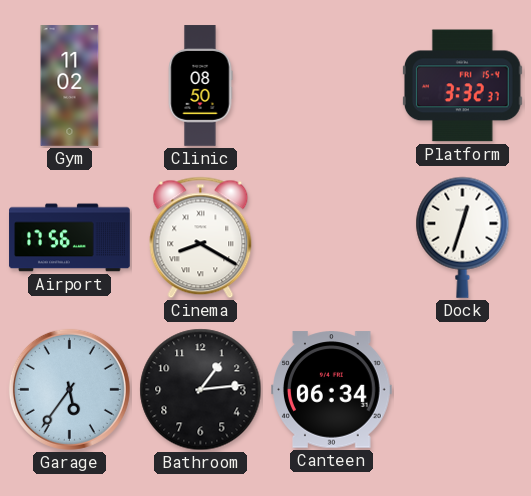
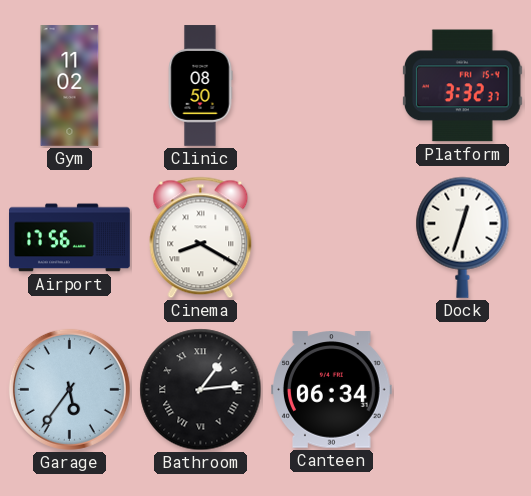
Bathroom numerals: Arabic -> Roman
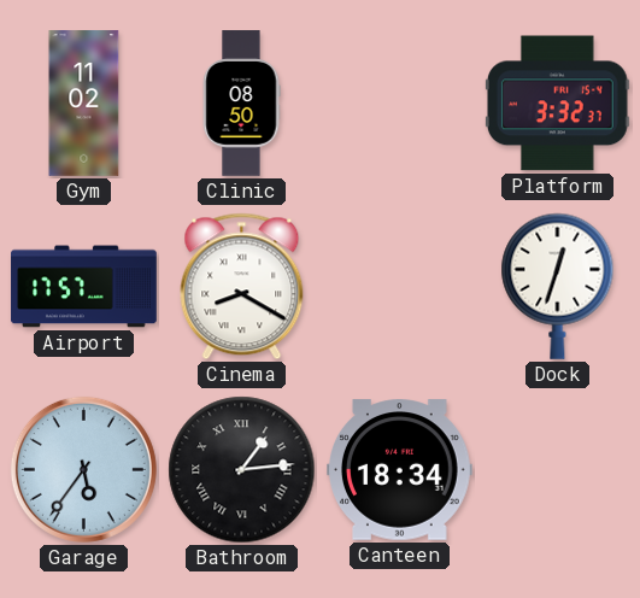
Airport: 17:56 -> 17:57
Canteen: 06:34 -> 18:34
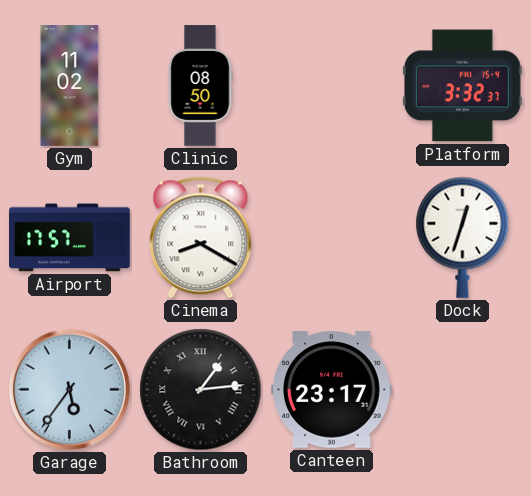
Canteen: 18:34 -> 23:17
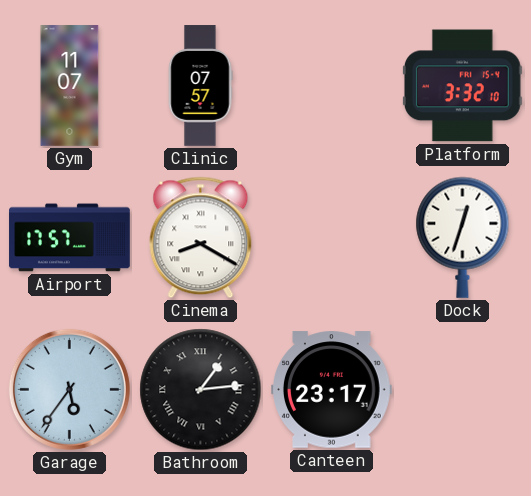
Gym: 11:02 -> 11:07
Clinic: 08:50 -> 07:57
Platform: 3:32:37 -> 3:32:10
